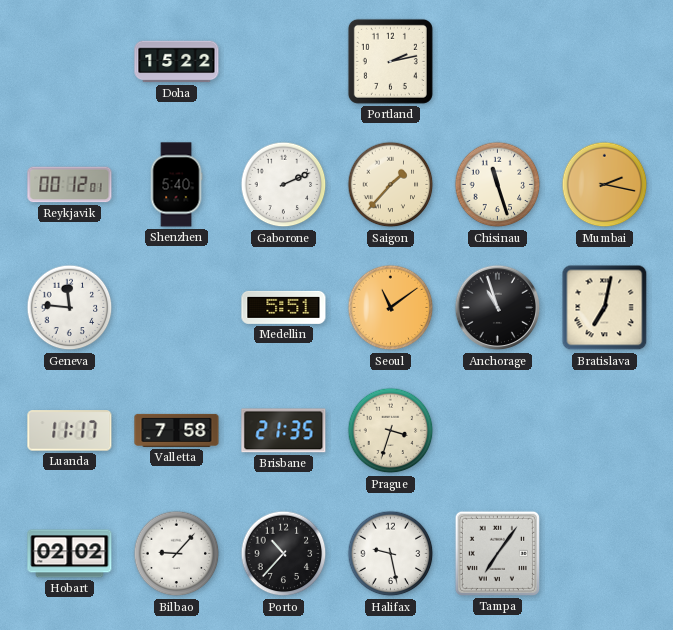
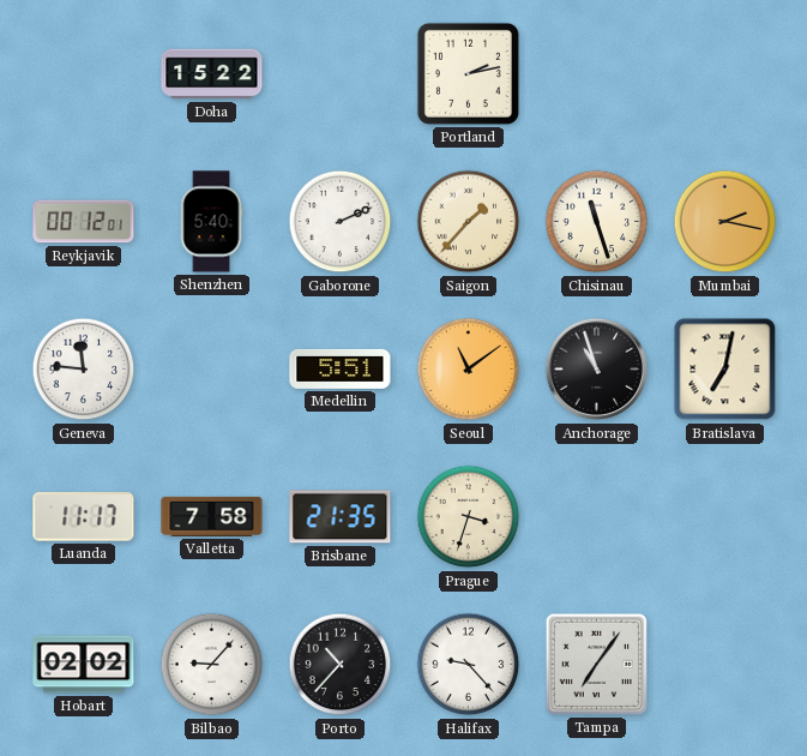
Halifax: 9:28 -> 9:23
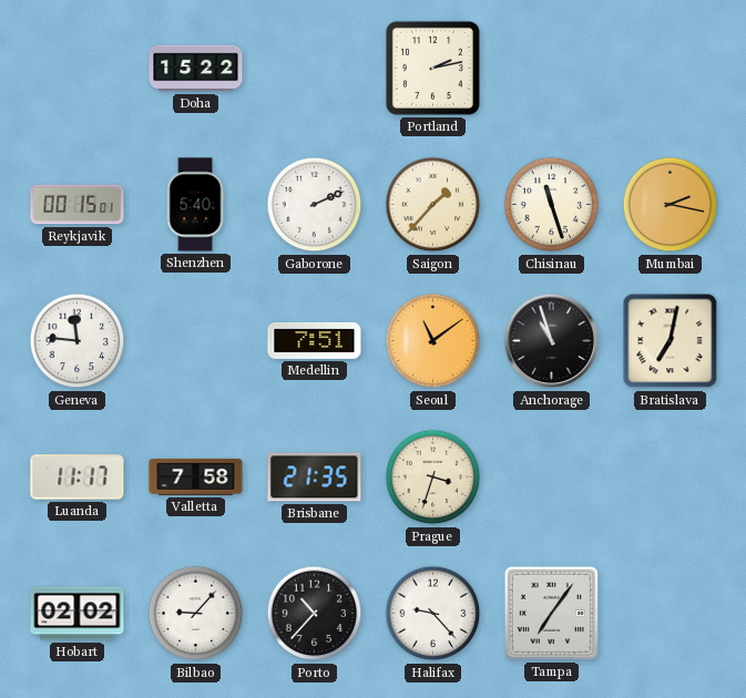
Reykjavik: 00:12 -> 00:15
Medellin: 5:51 -> 7:51
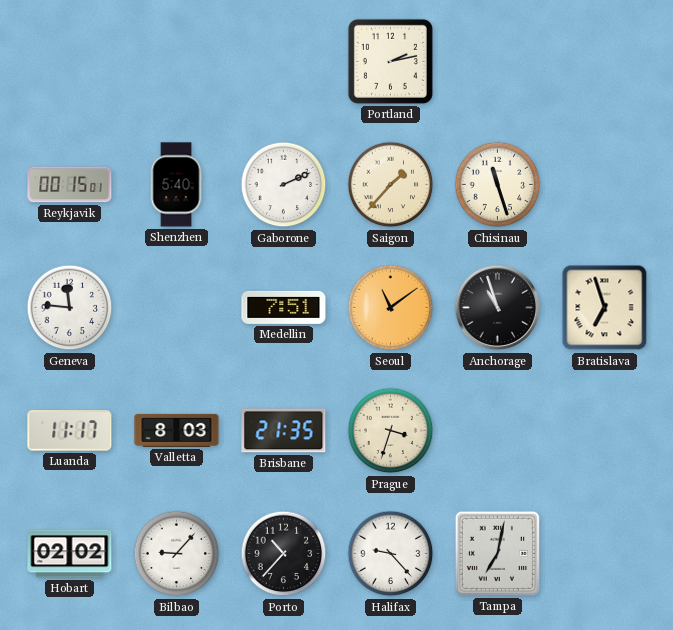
Doha: 15:22 -> none
Mumbai: 2:17 -> none
Bratislava: 7:02 -> 6:57
Valletta: 7:58 -> 8:03
Tampa: 7:06 -> 7:02
